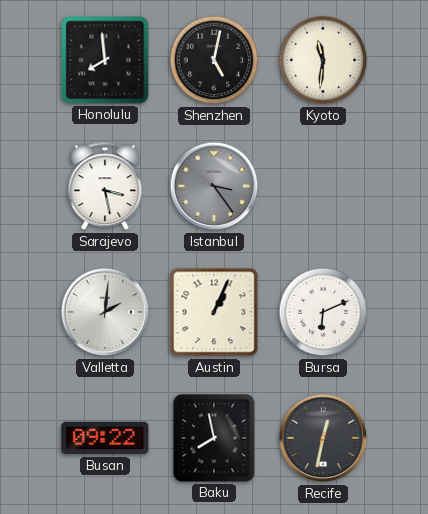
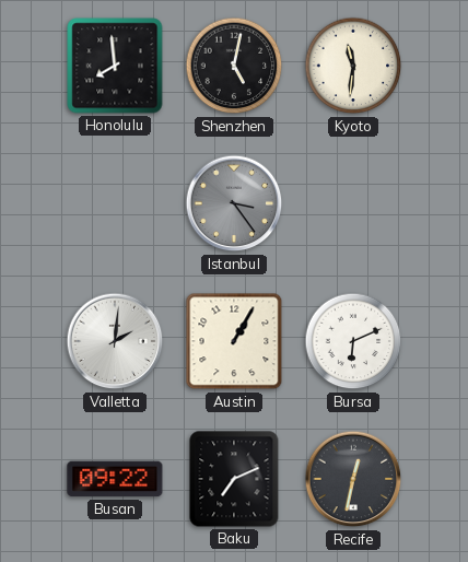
Sarajevo: 3:28 -> none
Austin: 1:04 -> 1:05
Baku: 7:58 -> 7:11
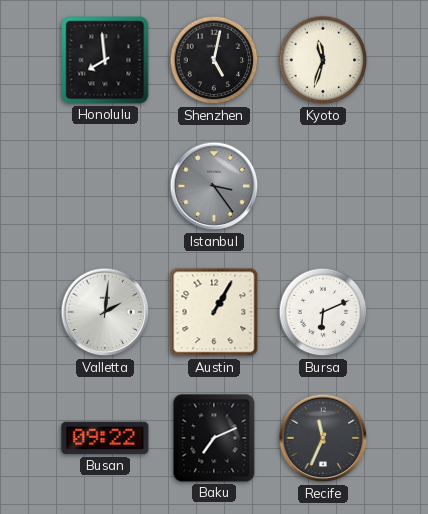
Kyoto: 11:31 -> 11:33
Recife: 12:32 -> 11:34
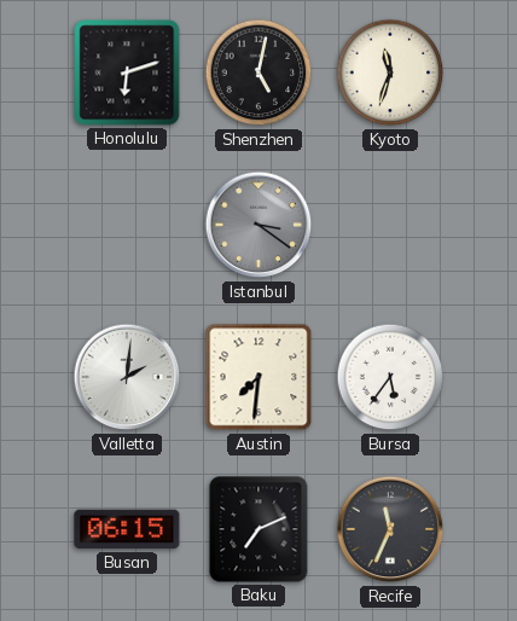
Honolulu: 7:59 -> 6:12
Istanbul: 3:24 -> 3:21
Austin: 1:05 -> 7:31
Bursa: 6:11 -> 5:36
Busan: 09:22 -> 06:15
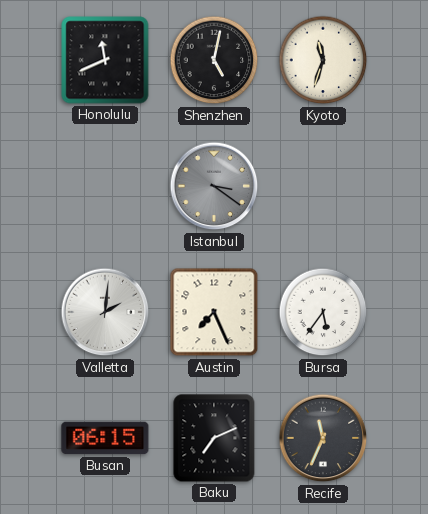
Honolulu: 6:12 -> 11:41
Austin: 7:31 -> 7:26
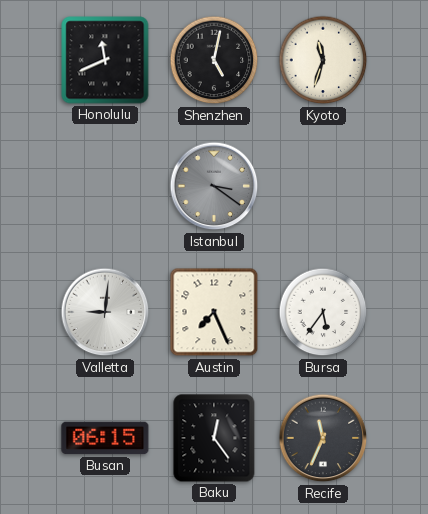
Valletta: 2:01 -> 9:01
Baku: 7:11 -> 12:24
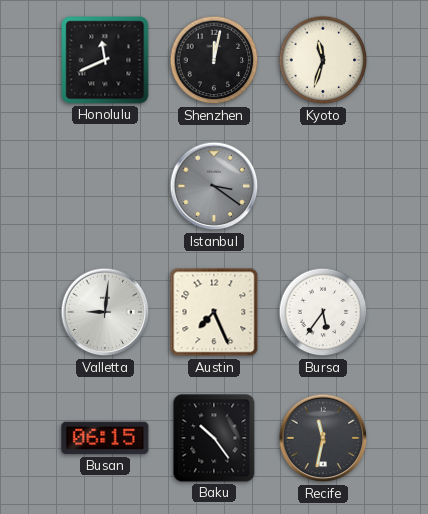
Shenzhen: 5:02 -> 12:02
Baku: 12:24 -> 10:24
Recife: 11:34 -> 11:32
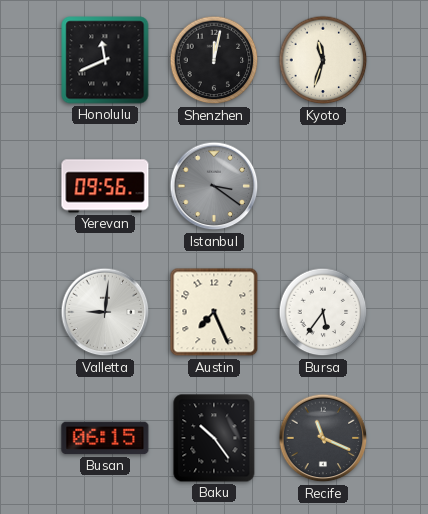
Yerevan: none -> 09:56
Recife: 11:32 -> 11:19
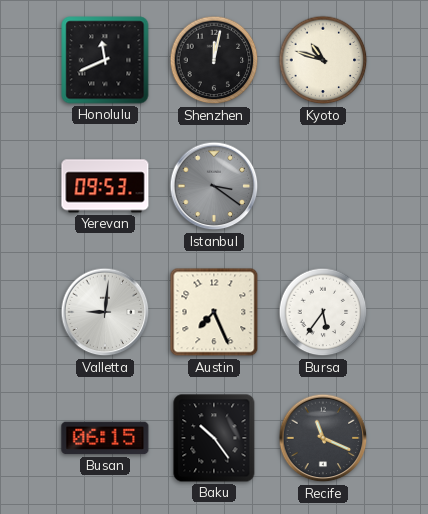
Kyoto: 11:33 -> 10:48
Yerevan: 09:56 -> 09:53
